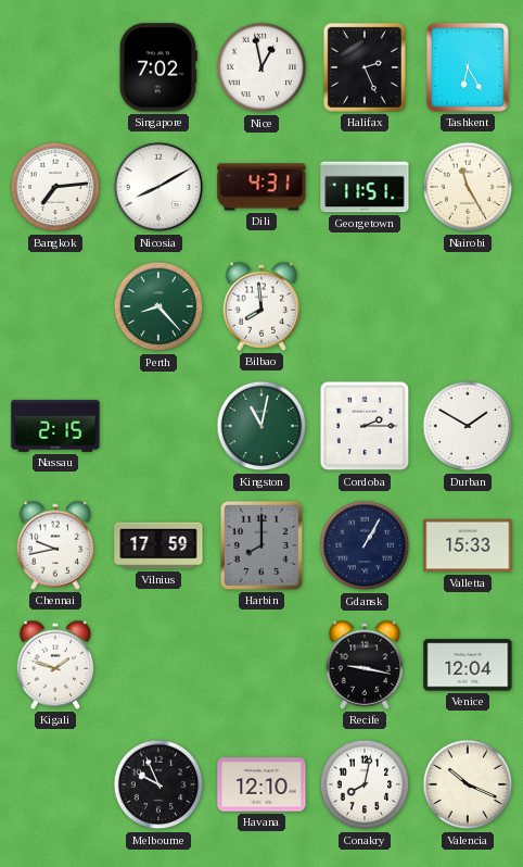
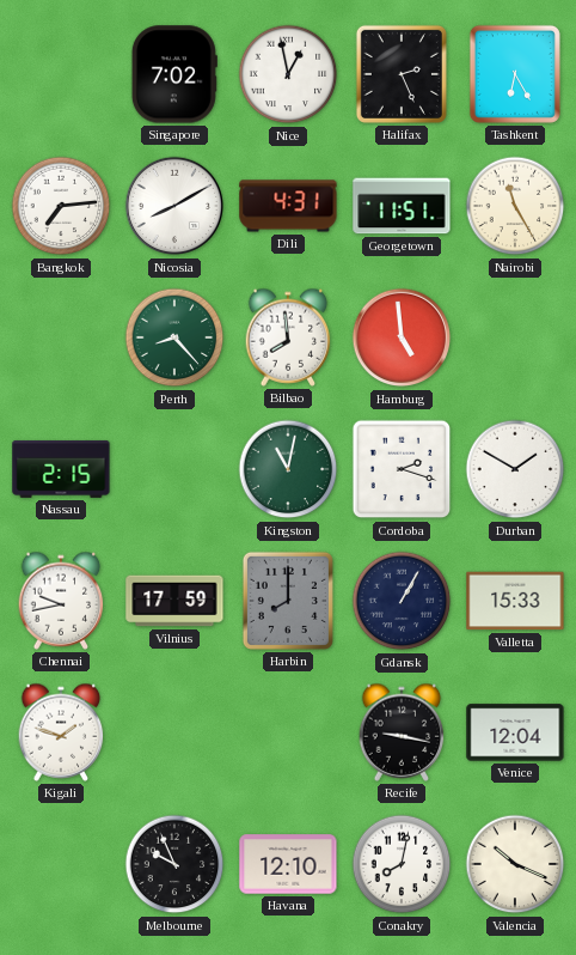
Hamburg: none -> 4:59
Cordoba: 2:15 -> 2:18
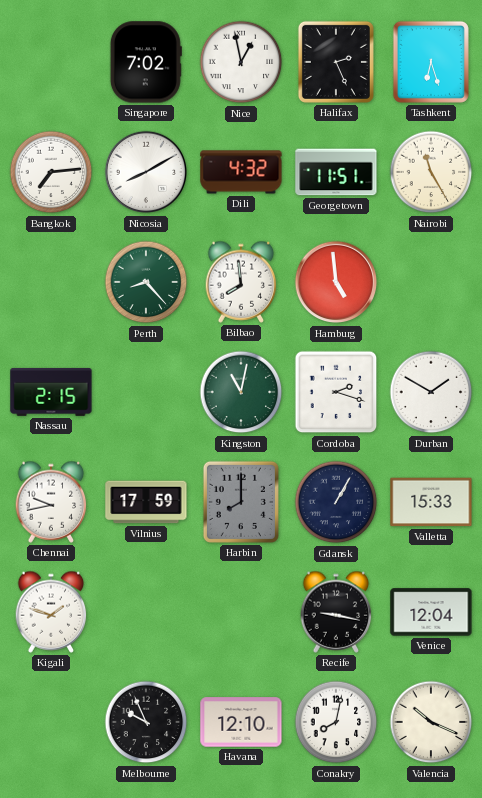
Tashkent: 6:25 -> 6:27
Dili: 4:31 -> 4:32
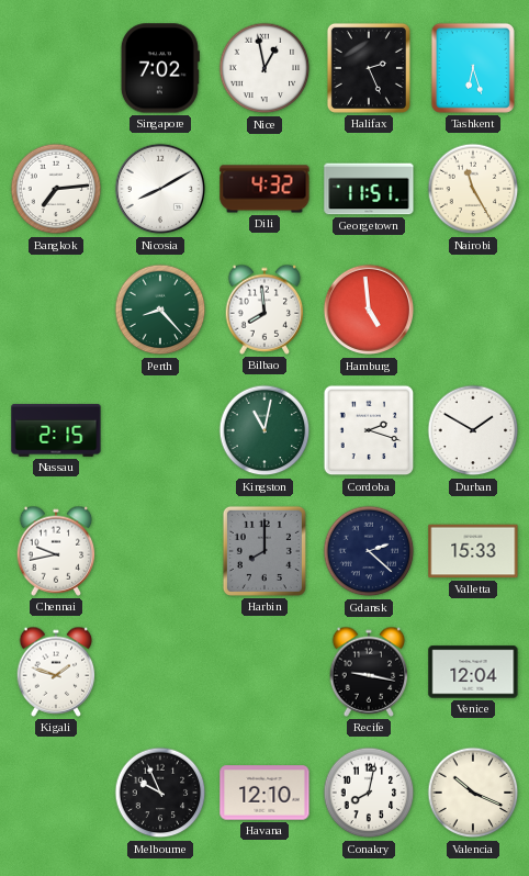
Vilnius: 17:59 -> none
Gdansk: 1:05 -> 2:22
